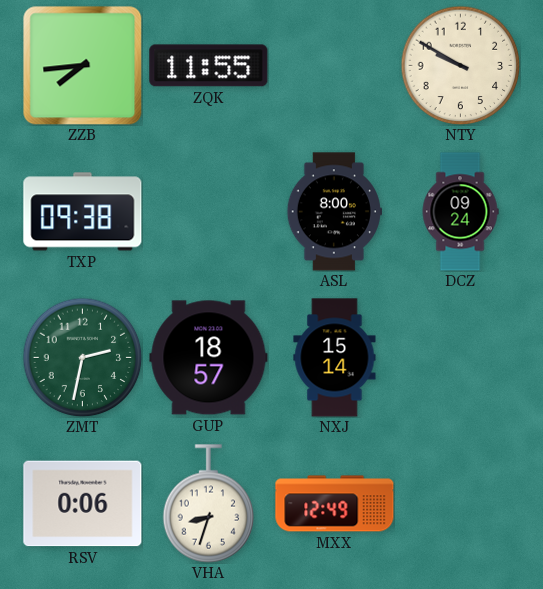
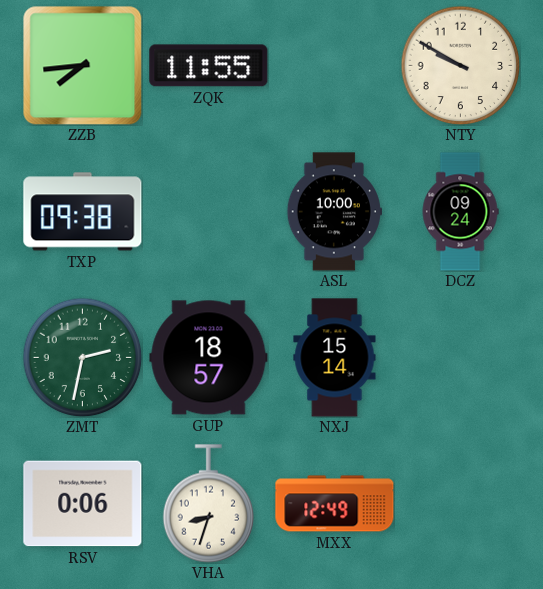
ASL: 8:00 -> 10:00
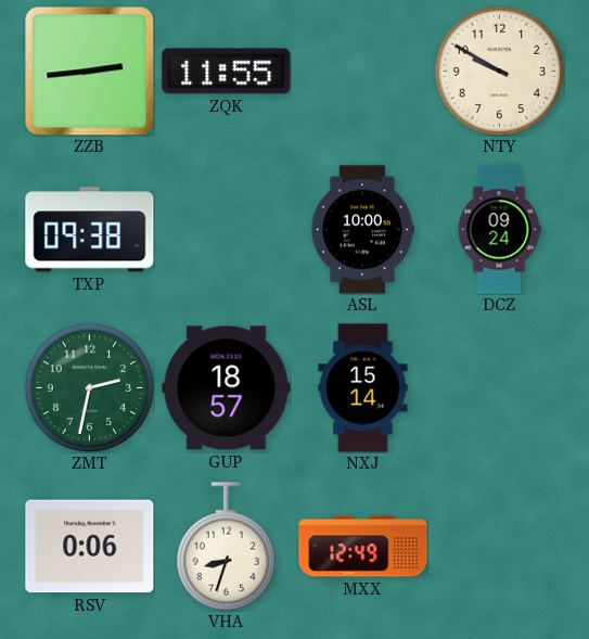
ZZB: 7:44 -> 2:44
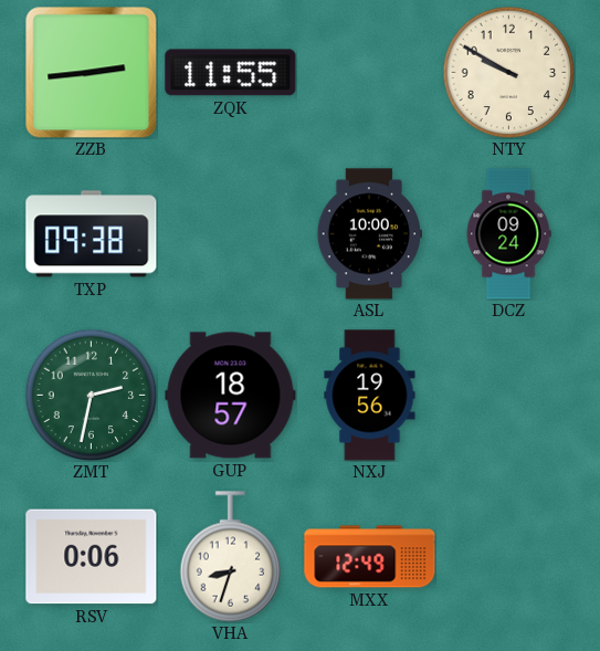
NXJ: 15:14 -> 19:56
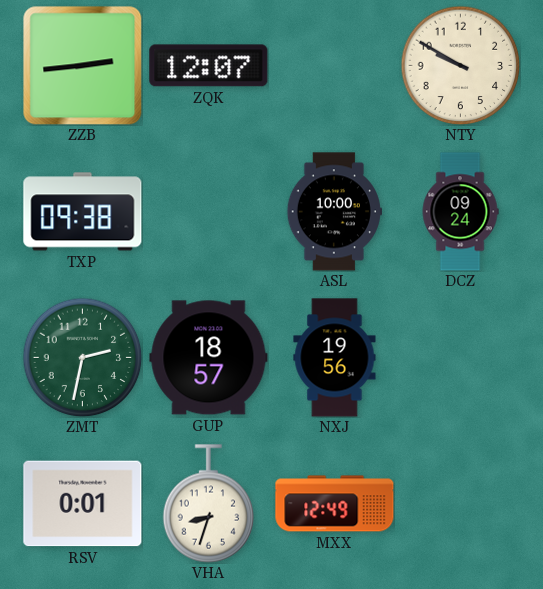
ZQK: 11:55 -> 12:07
RSV: 0:06 -> 0:01
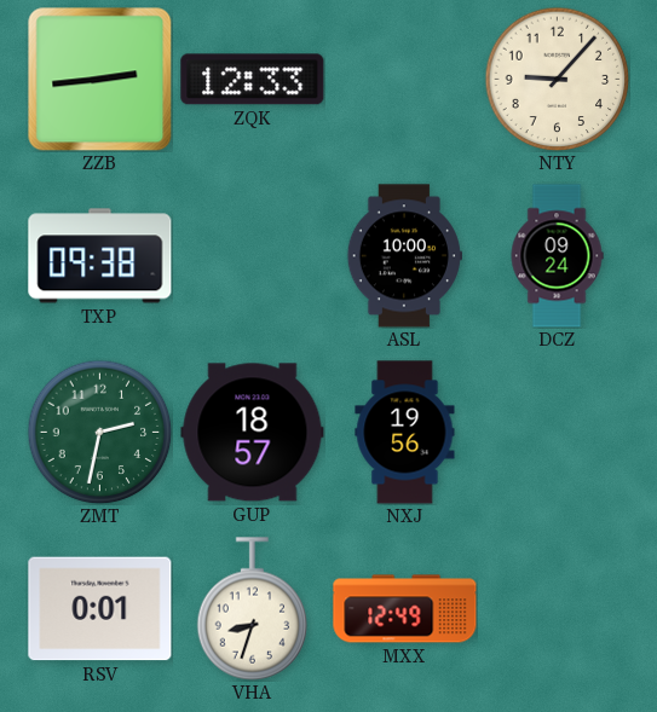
ZQK: 12:07 -> 12:33
NTY: 9:50 -> 9:07
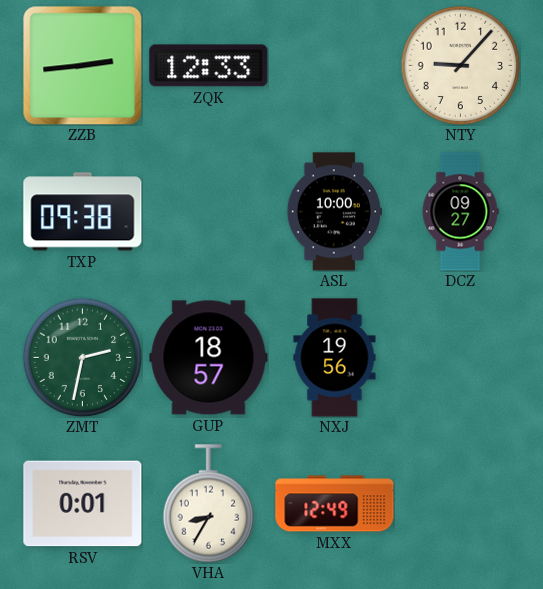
DCZ: 09:24 -> 09:27
VHA: 8:33 -> 8:35
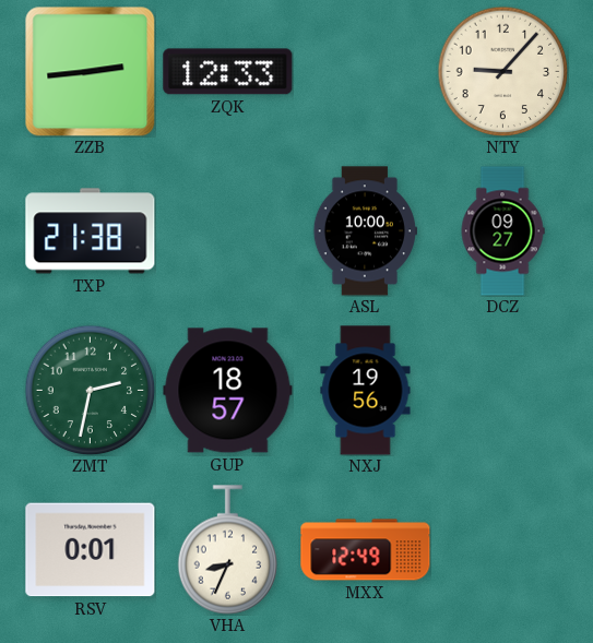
TXP: 09:38 -> 21:38
VHA: 8:35 -> 8:34
